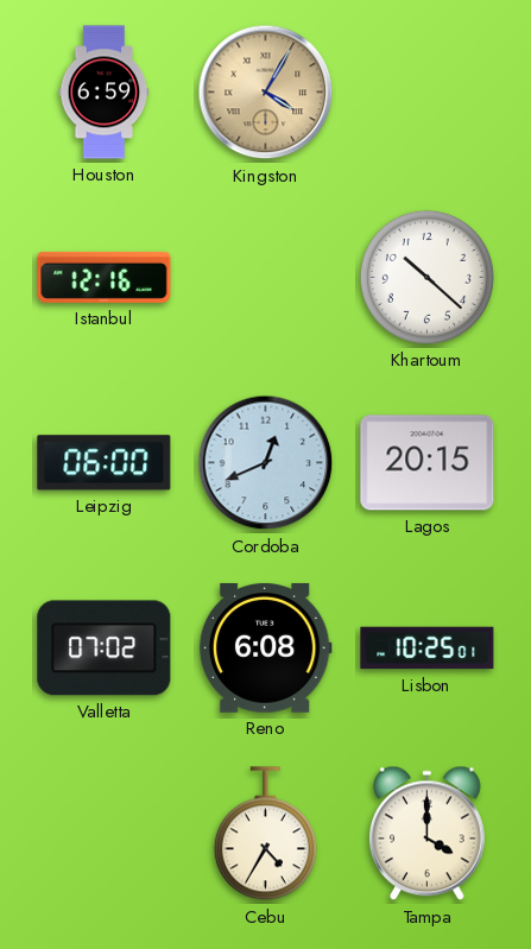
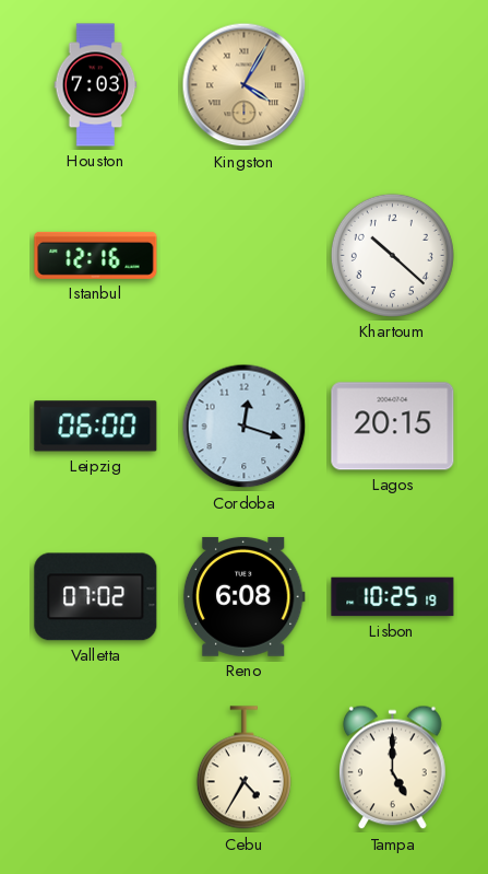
Houston: 6:59 -> 7:03
Cordoba: 12:41 -> 12:18
Lisbon: 10:25:01 -> 10:25:19
Tampa: 4:00 -> 5:00
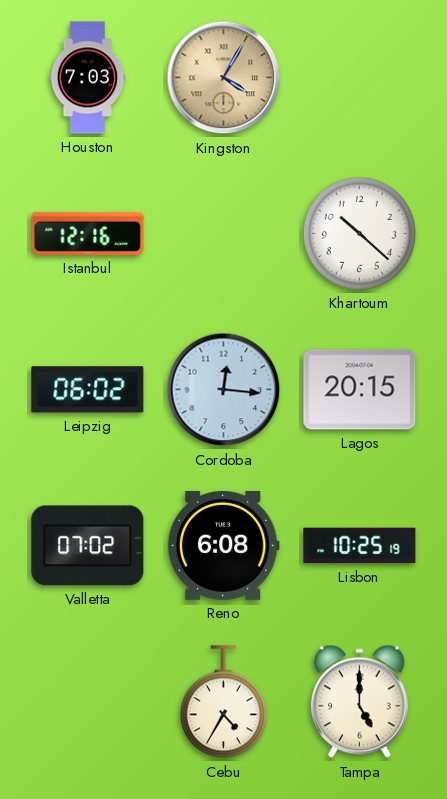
Leipzig: 06:00 -> 06:02
Cordoba: 12:18 -> 12:16
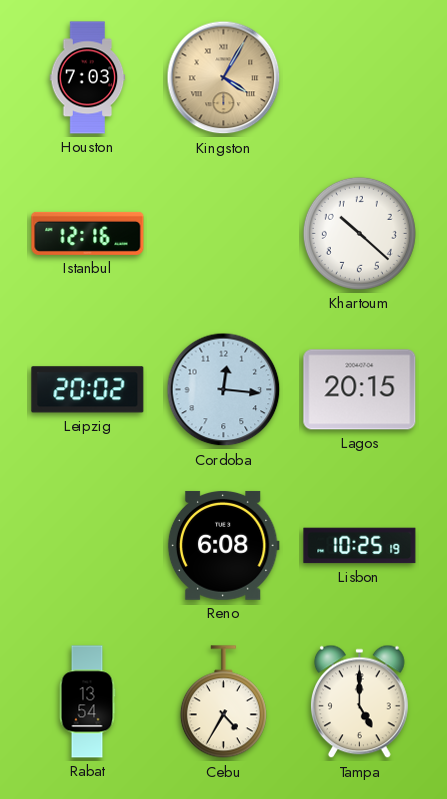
Leipzig: 06:02 -> 20:02
Valletta: 07:02 -> none
Rabat: none -> 13:54
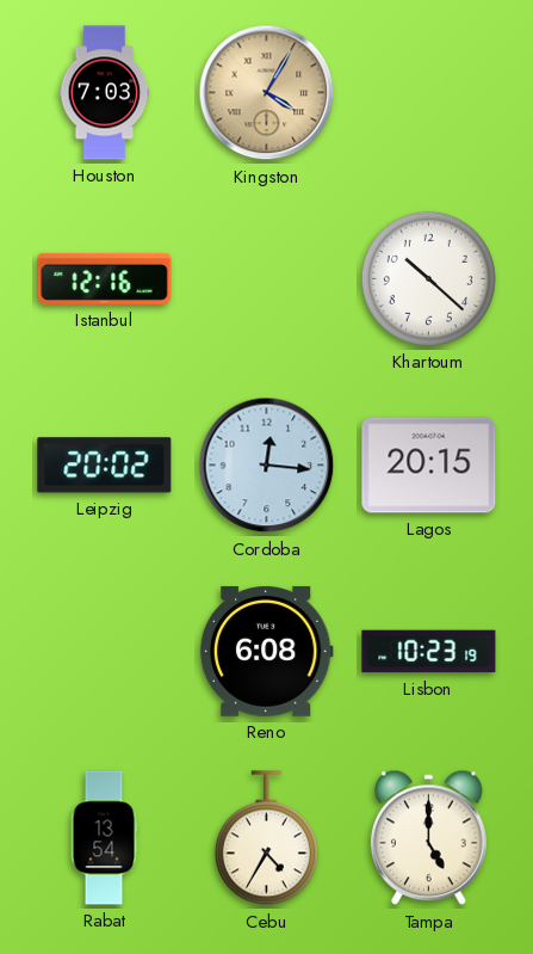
Lisbon: 10:25 -> 10:23
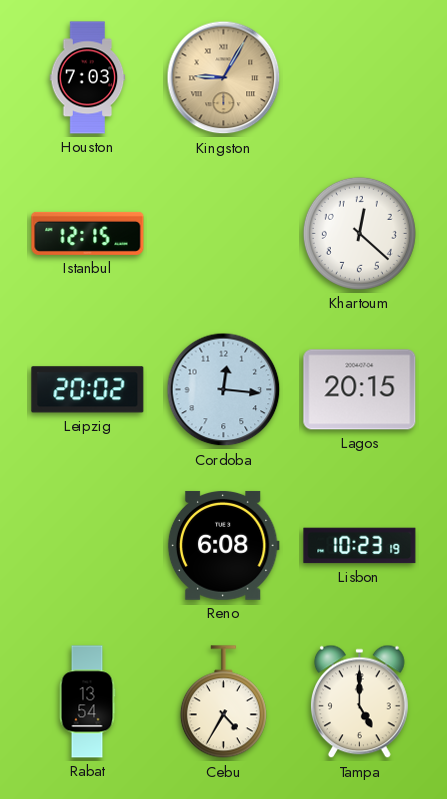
Kingston: 4:05 -> 9:05
Istanbul: 12:16 -> 12:15
Khartoum: 10:22 -> 12:22
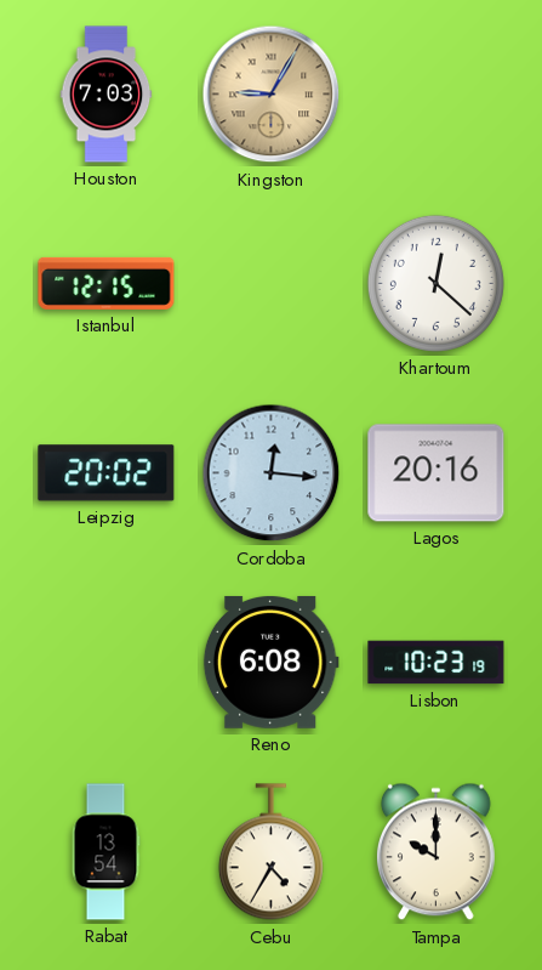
Lagos: 20:15 -> 20:16
Tampa: 5:00 -> 10:00
